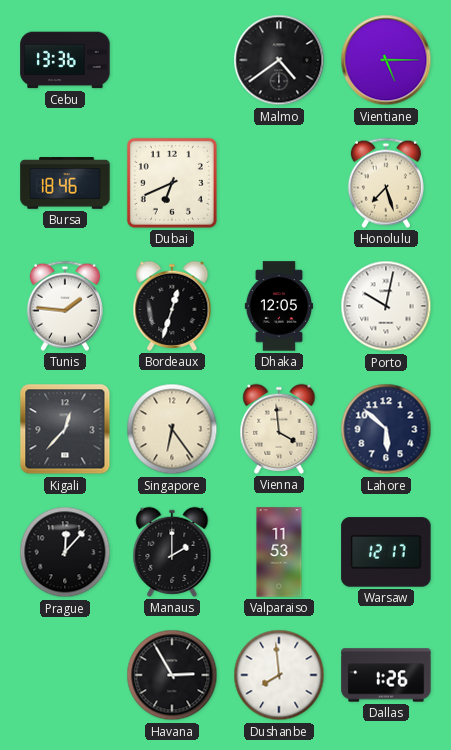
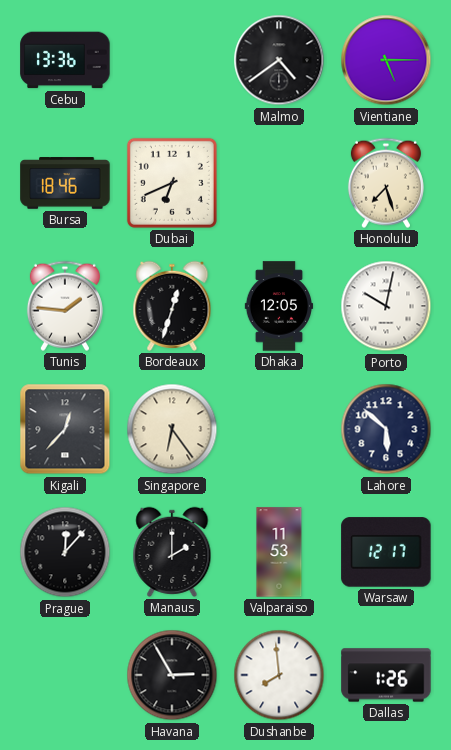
Vienna: 3:59 -> none
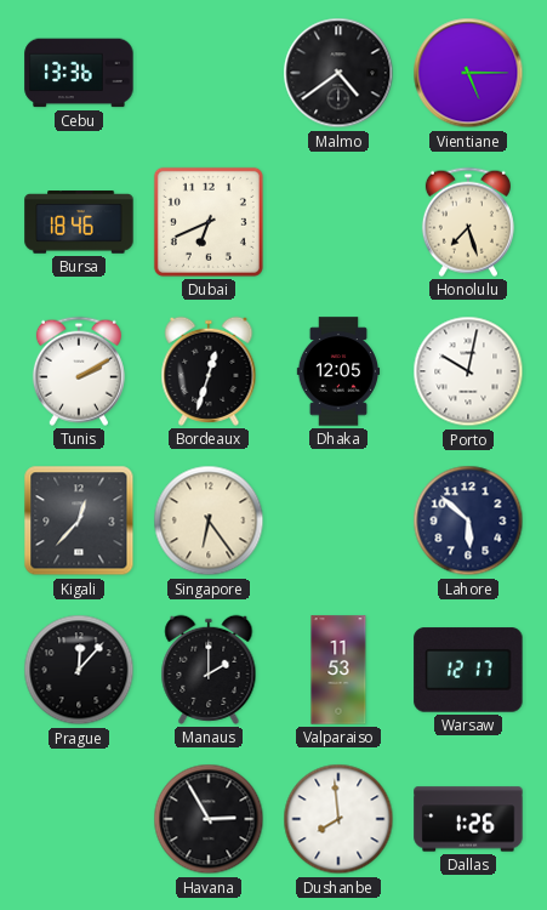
Tunis: 1:46 -> 2:10
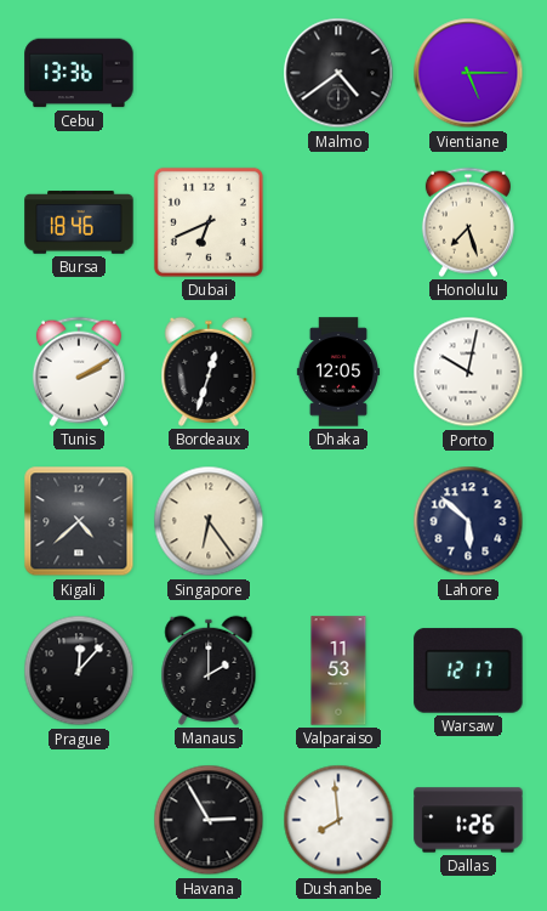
Kigali: 12:37 -> 4:38
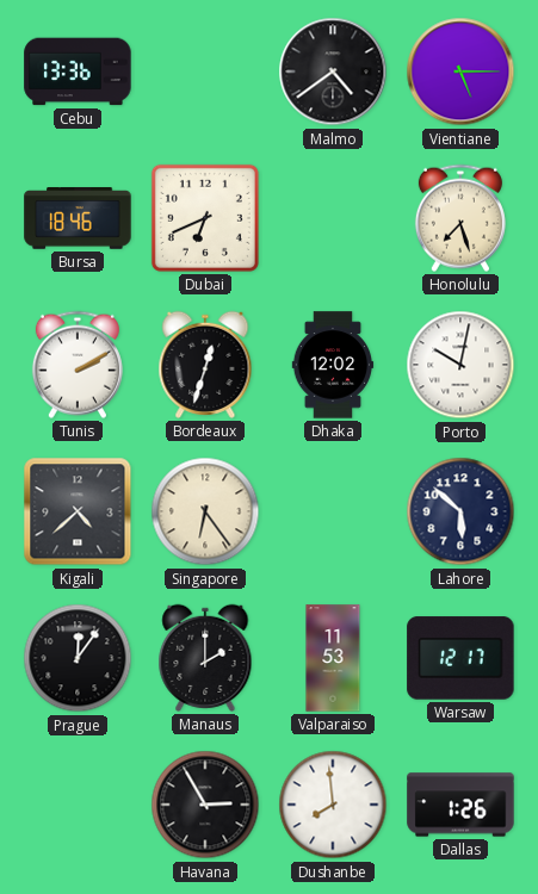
Dhaka: 12:05 -> 12:02
Prague: 12:07 -> 12:06
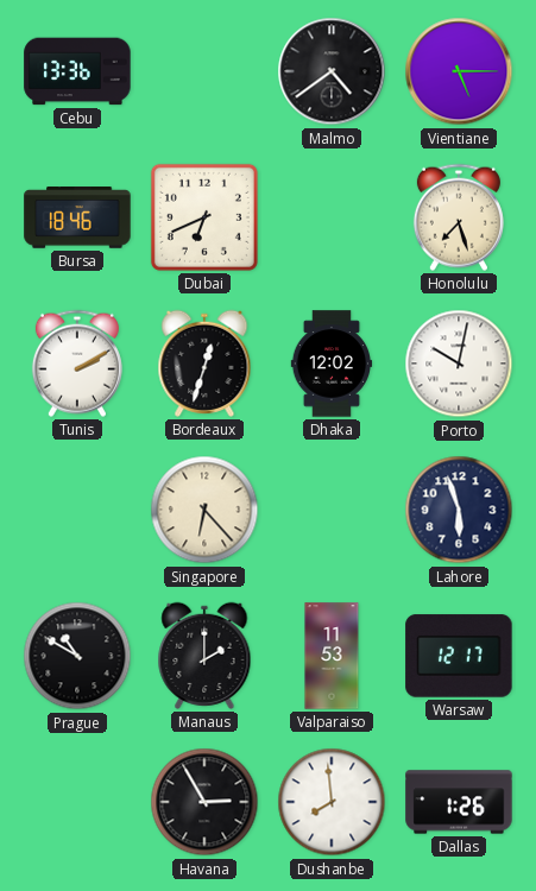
Kigali: 4:38 -> none
Singapore: 6:24 -> 6:23
Lahore: 5:52 -> 5:57
Prague: 12:06 -> 10:50
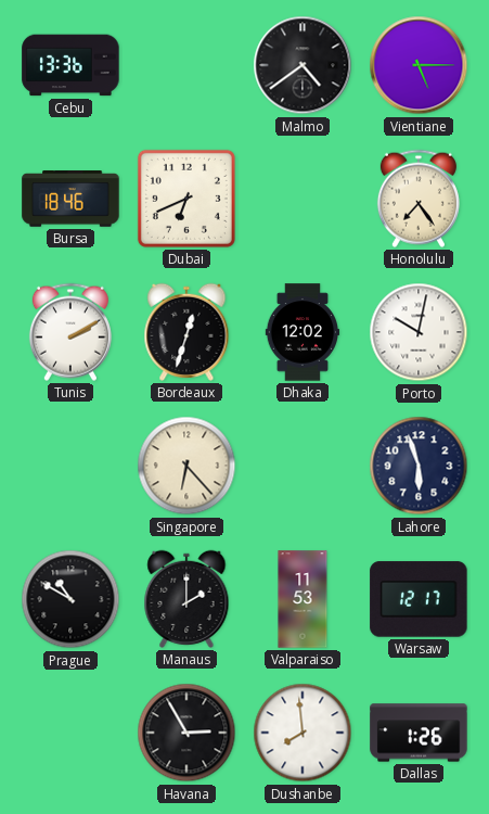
Honolulu: 7:27 -> 7:24
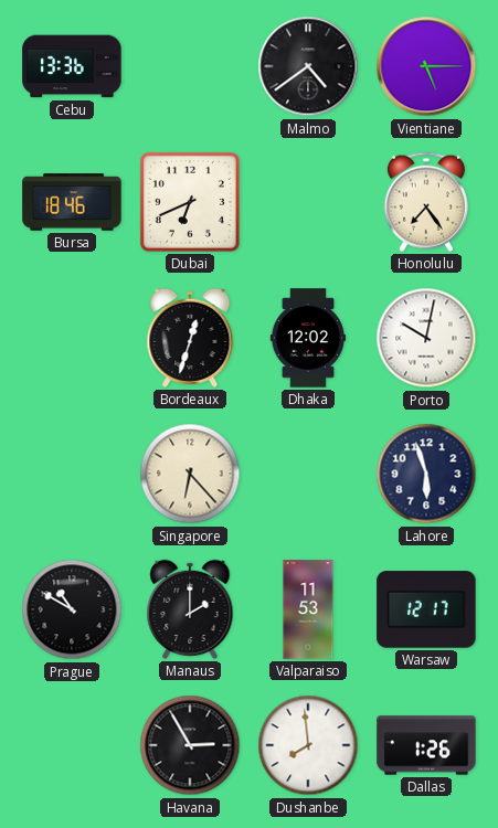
Tunis: 2:10 -> none
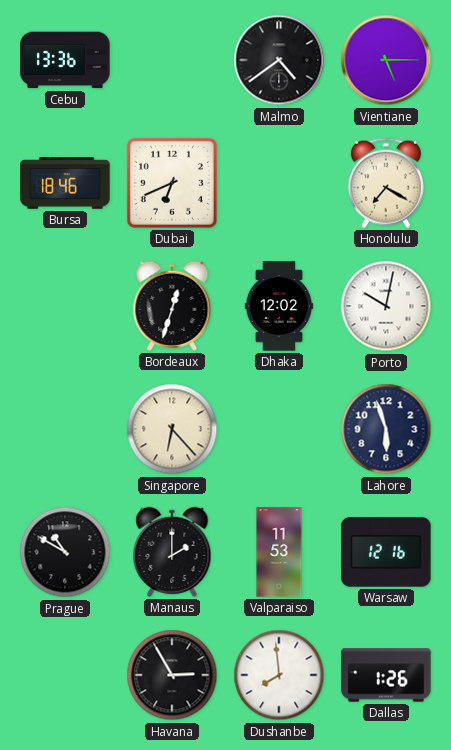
Honolulu: 7:24 -> 7:20
Warsaw: 12:17 -> 12:16
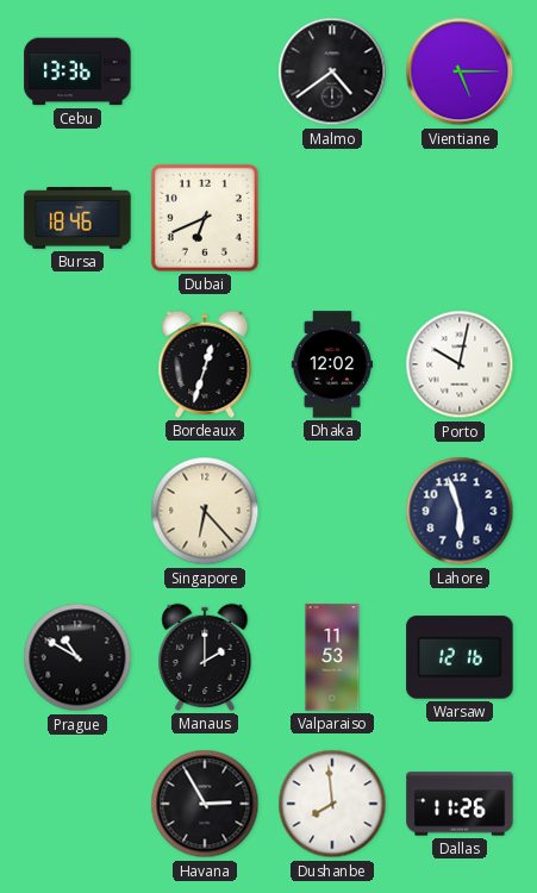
Honolulu: 7:20 -> none
Dallas: 1:26 -> 11:26
